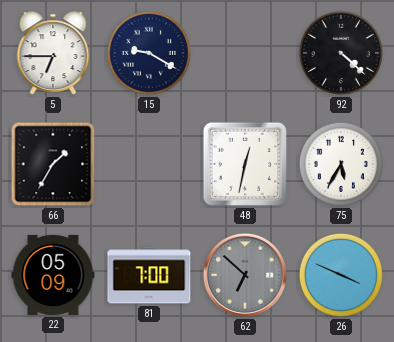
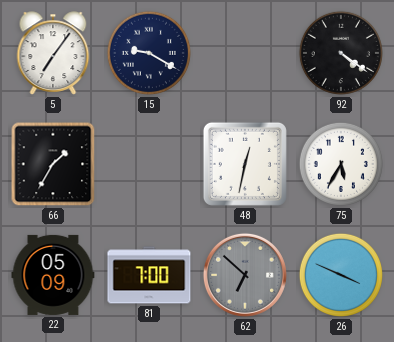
5: 6:45 -> 7:06
92: 4:22 -> 4:21
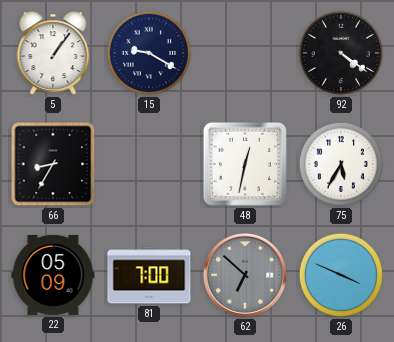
5: 7:06 -> 1:06
66: 1:35 -> 8:35
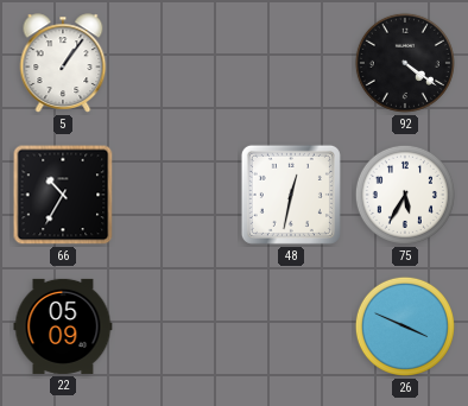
15: 9:20 -> none
66: 8:35 -> 10:35
81: 7:00 -> none
62: 6:52 -> none
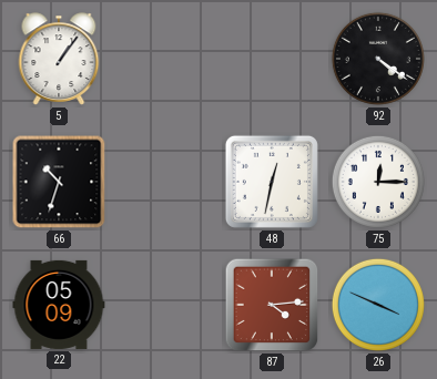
66: 10:35 -> 10:33
75: 5:35 -> 12:15
87: none -> 4:14
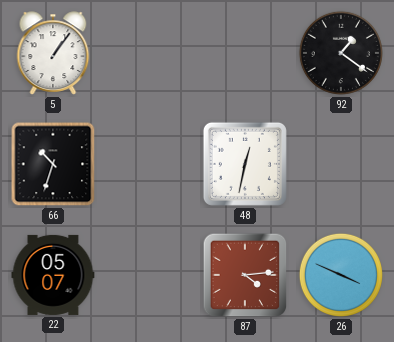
92: 4:21 -> 1:21
75: 12:15 -> none
22: 05:09 -> 05:07
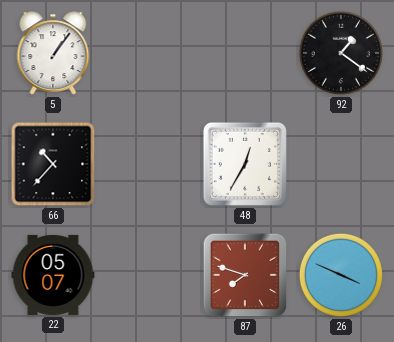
66: 10:33 -> 10:37
48: 12:32 -> 12:35
87: 4:14 -> 7:48
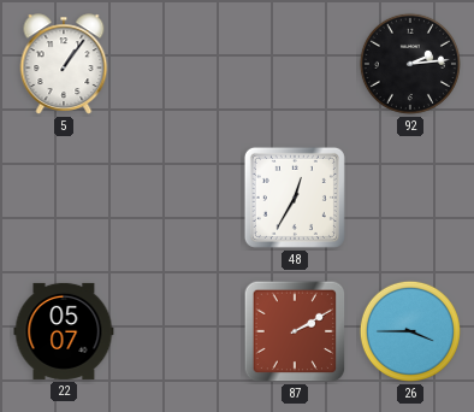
92: 1:21 -> 2:14
66: 10:37 -> none
87: 7:48 -> 2:10
26: 3:49 -> 3:45
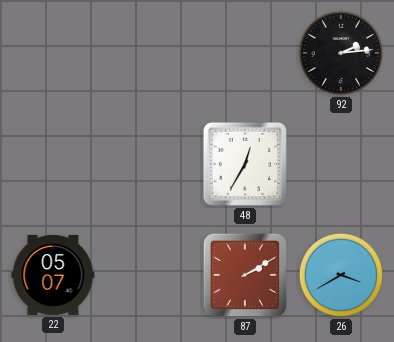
5: 1:06 -> none
26: 3:45 -> 3:40
